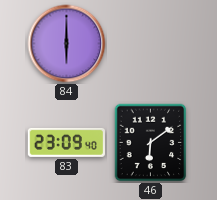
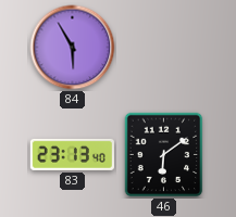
84: 6:00 -> 5:55
83: 23:09 -> 23:13
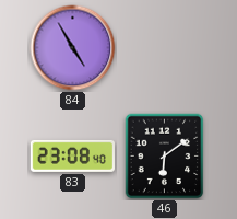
84: 5:55 -> 4:55
83: 23:13 -> 23:08
